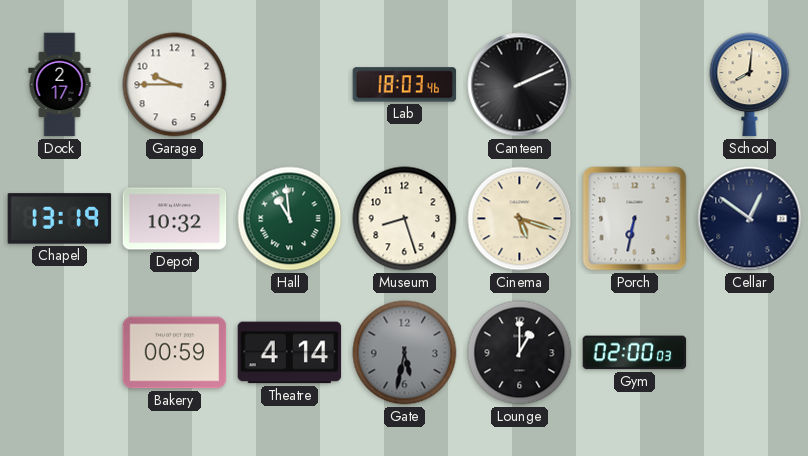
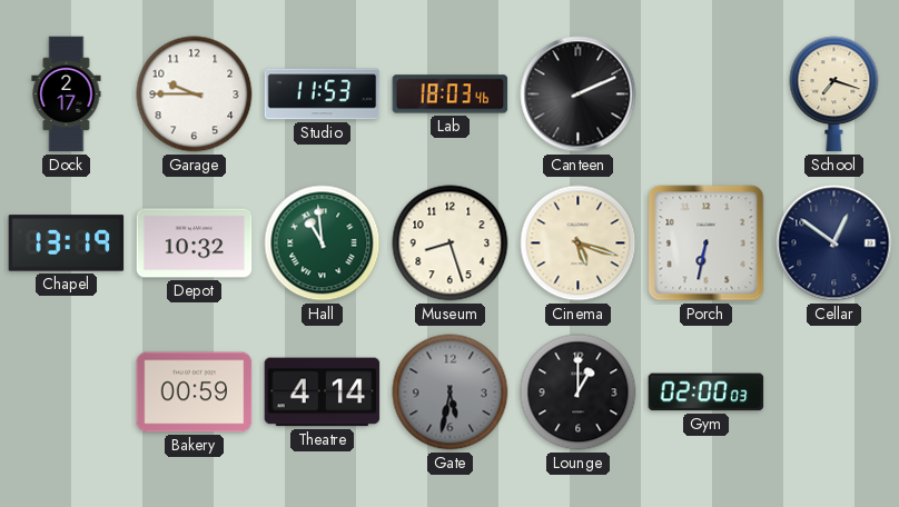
Studio: none -> 11:53
School: 8:01 -> 7:18
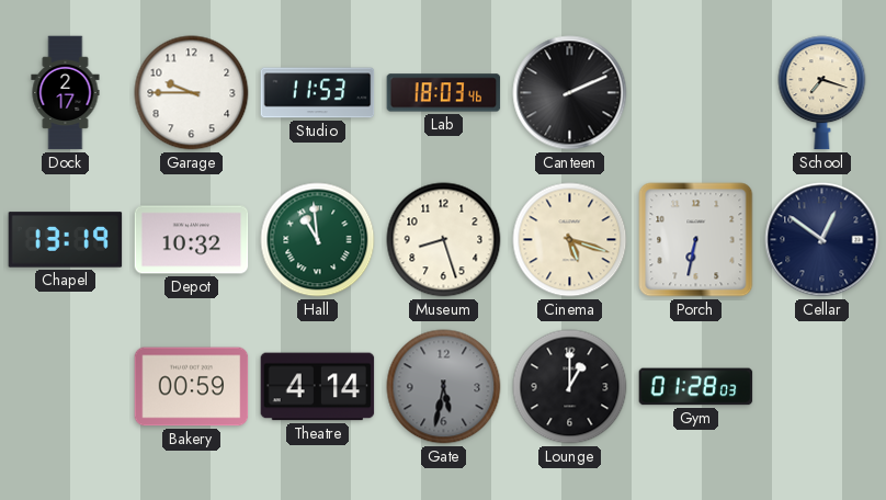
Gym: 02:00 -> 01:28
